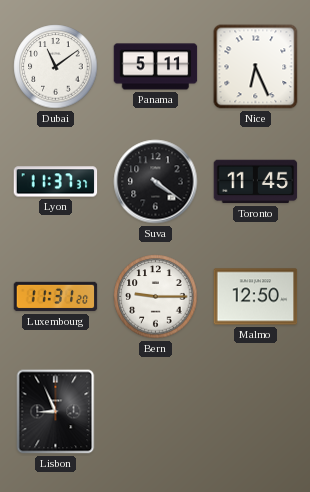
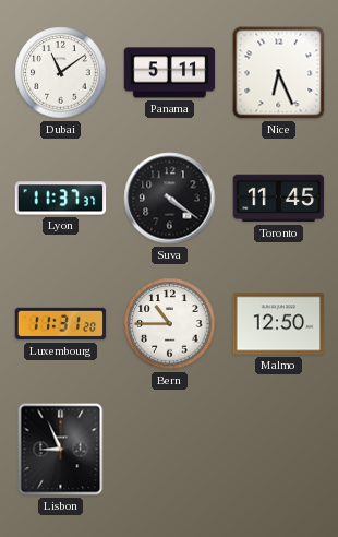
Bern: 9:15 -> 10:45
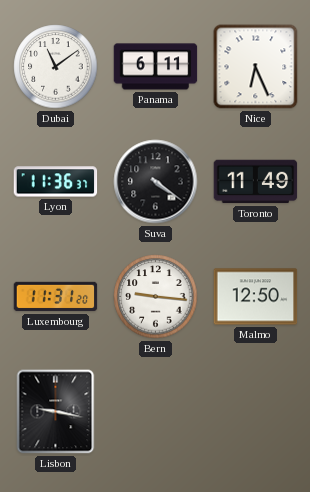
Panama: 5:11 -> 6:11
Lyon: 11:37 -> 11:36
Toronto: 11:45 -> 11:49
Bern: 10:45 -> 9:16
Lisbon: 8:56 -> 9:17
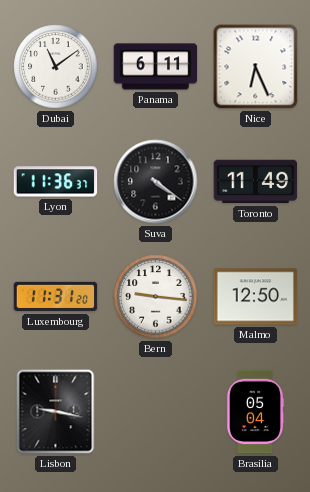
Brasilia: none -> 05:04
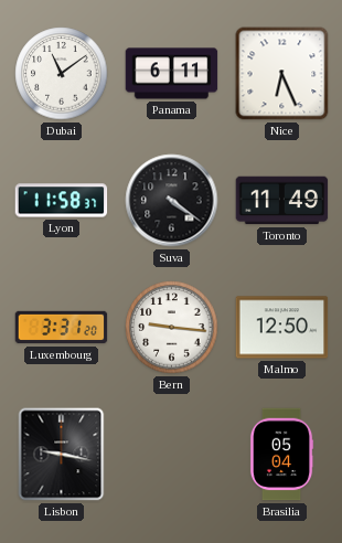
Lyon: 11:36 -> 11:58
Luxembourg: 11:31 -> 3:31
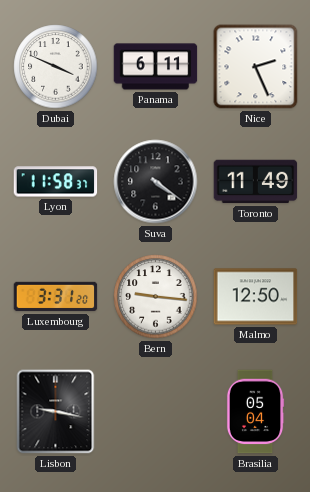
Dubai: 11:09 -> 3:49
Nice: 6:26 -> 2:26
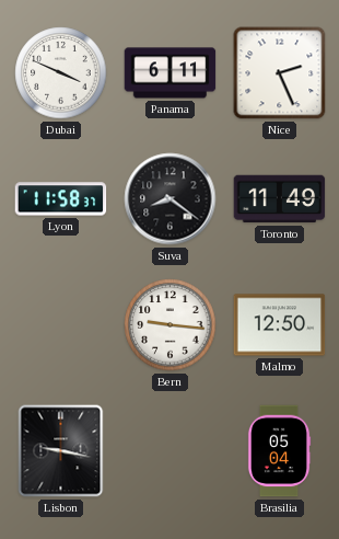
Suva: 4:21 -> 8:21
Luxembourg: 3:31 -> none
